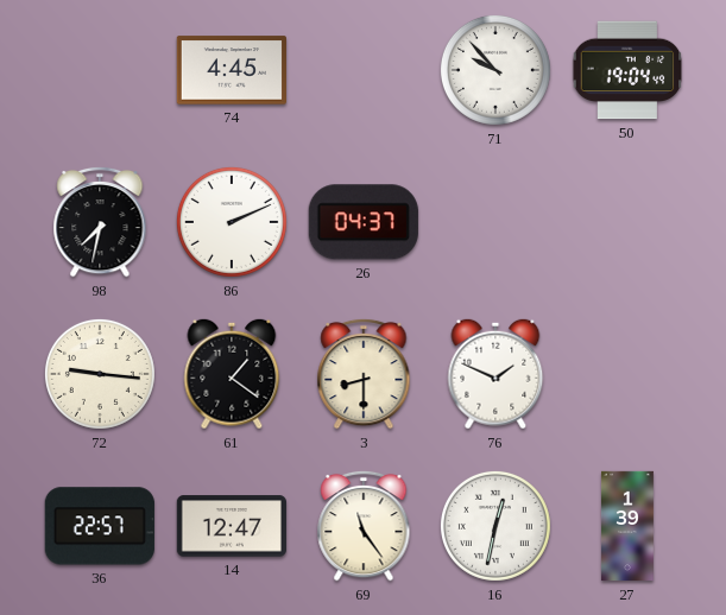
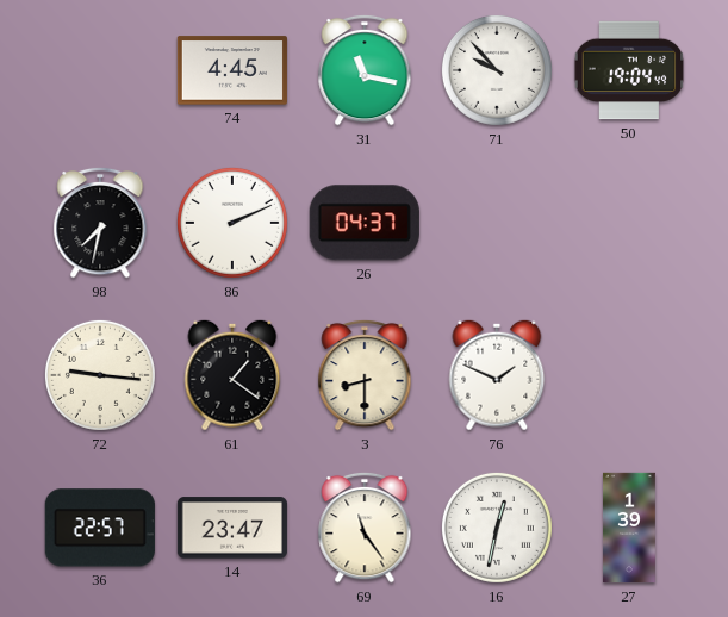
31: none -> 11:17
14: 12:47 -> 23:47
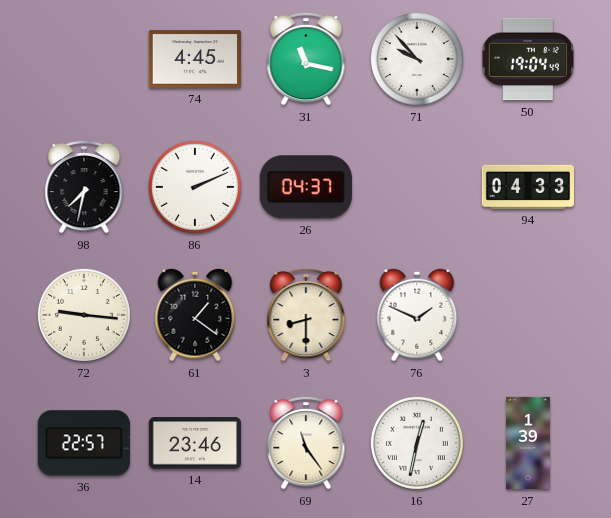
94: none -> 04:33
14: 23:47 -> 23:46
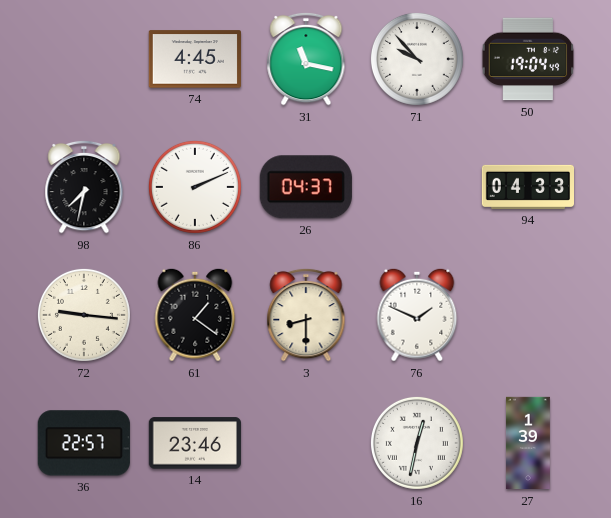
69: 11:24 -> none
